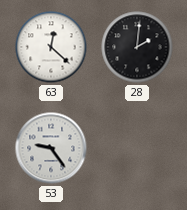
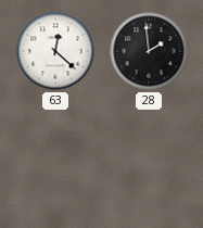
28: 2:01 -> 1:59
53: 9:24 -> none
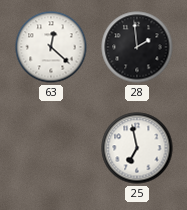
25: none -> 6:58
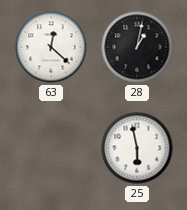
28: 1:59 -> 1:02
25: 6:58 -> 5:58
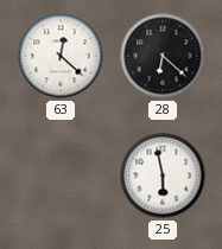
28: 1:02 -> 6:22
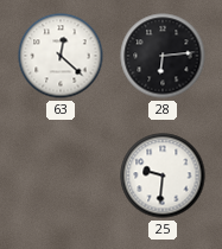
28: 6:22 -> 6:14
25: 5:58 -> 9:31
